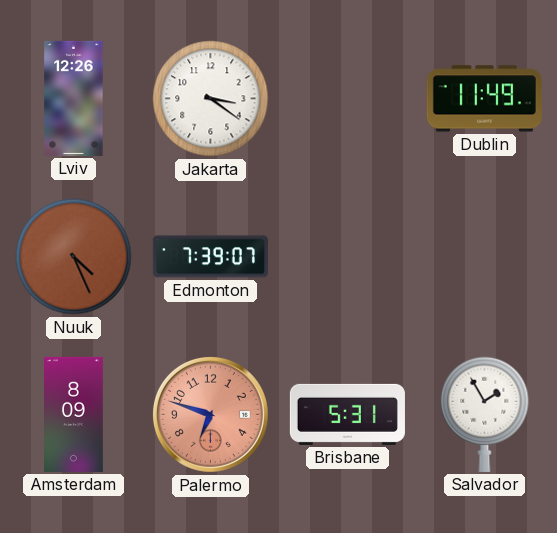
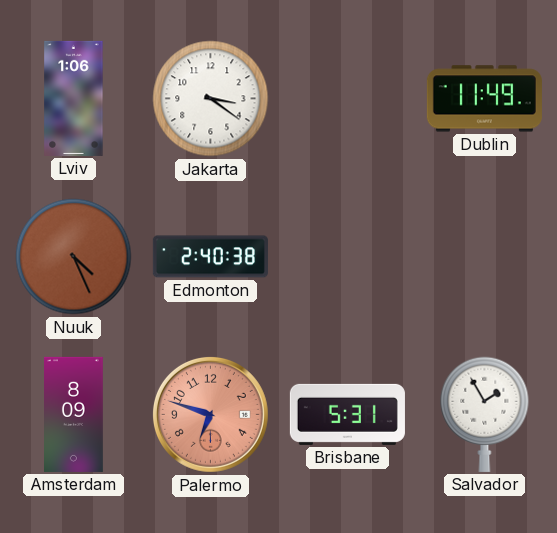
Lviv: 12:26 -> 1:06
Edmonton: 7:39 -> 2:40
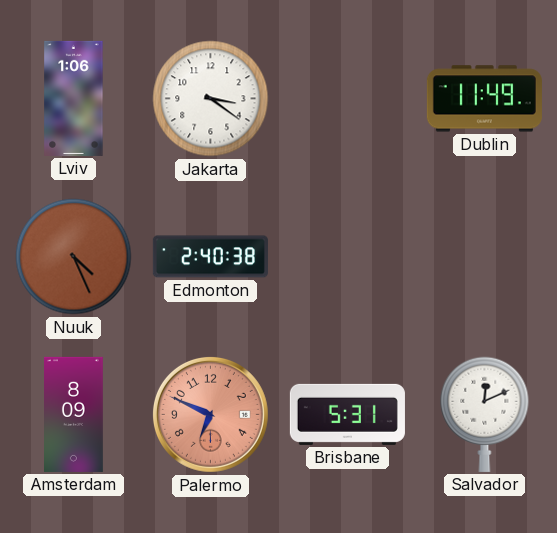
Palermo: 6:48 -> 6:49
Salvador: 1:55 -> 12:11
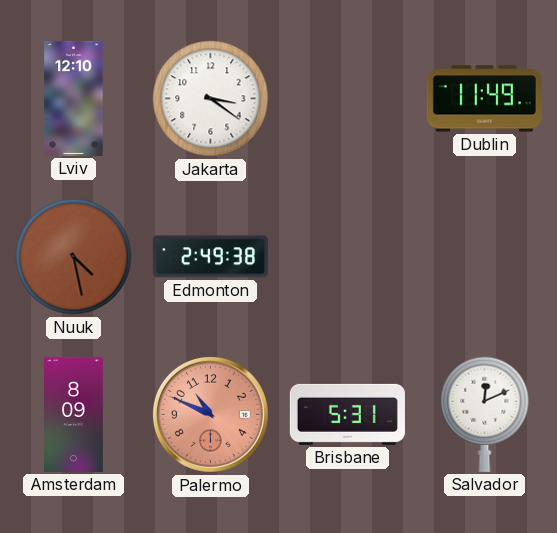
Lviv: 1:06 -> 12:10
Nuuk: 4:26 -> 4:28
Edmonton: 2:40 -> 2:49
Palermo: 6:49 -> 10:49
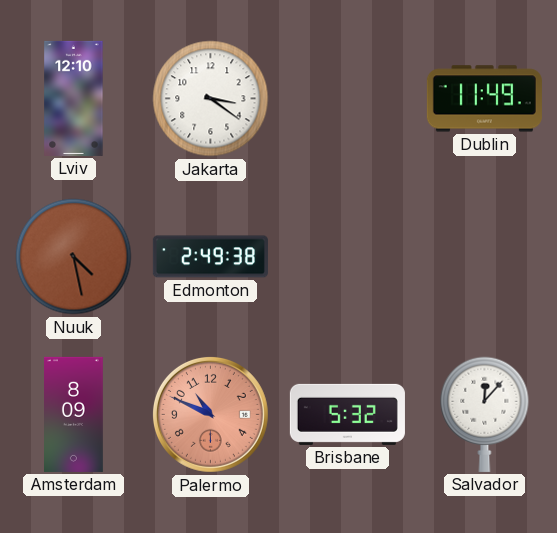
Brisbane: 5:31 -> 5:32
Salvador: 12:11 -> 12:07
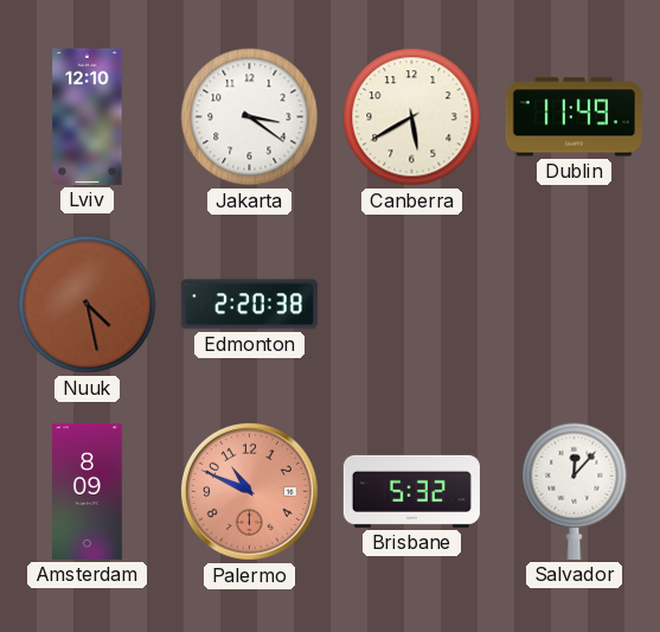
Canberra: none -> 5:40
Edmonton: 2:49 -> 2:20
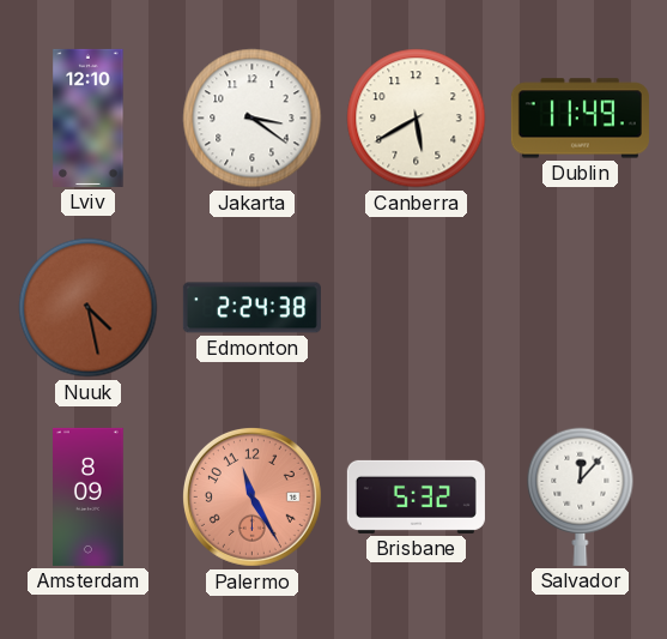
Edmonton: 2:20 -> 2:24
Palermo: 10:49 -> 11:25
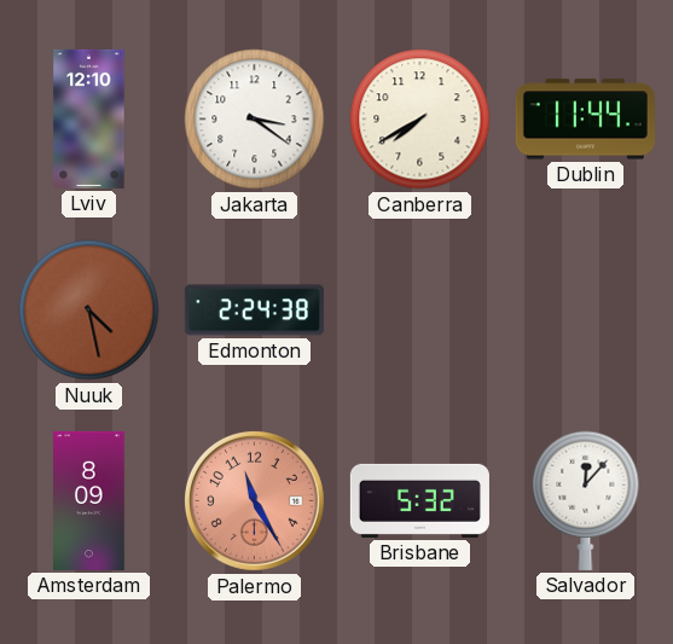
Canberra: 5:40 -> 7:40
Dublin: 11:49 -> 11:44
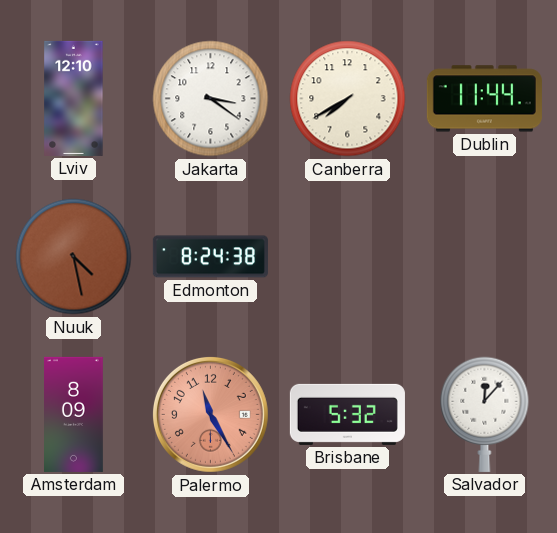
Edmonton: 2:24 -> 8:24
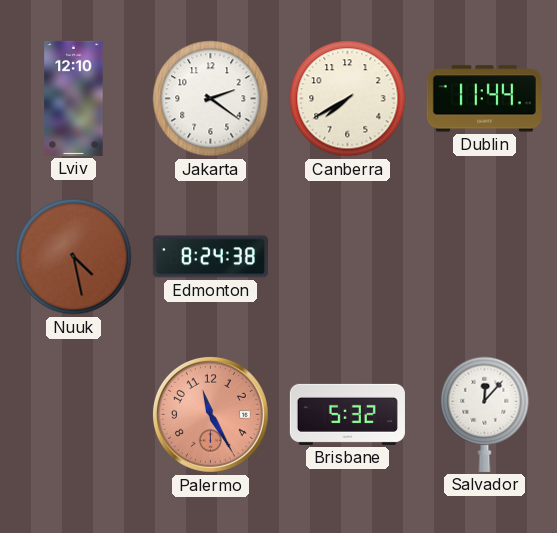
Jakarta: 3:21 -> 2:21
Amsterdam: 8:09 -> none
